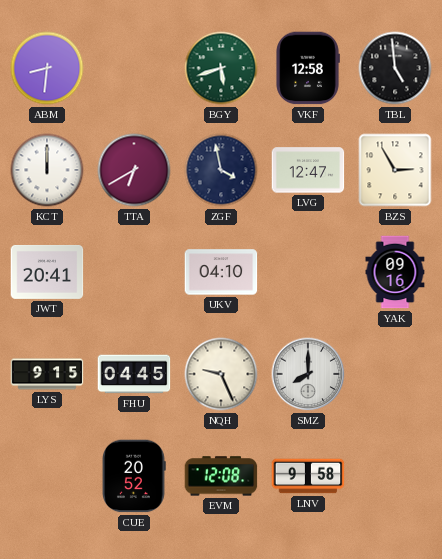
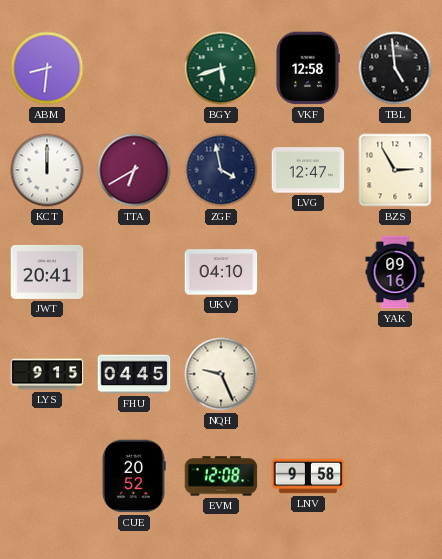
SMZ: 8:00 -> none
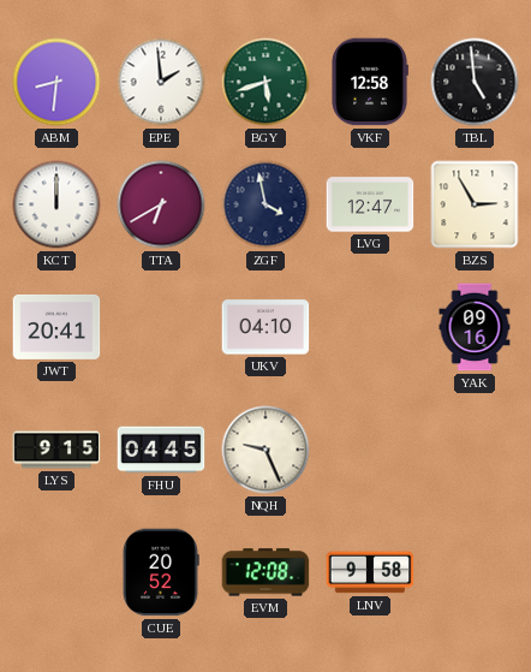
EPE: none -> 1:59
